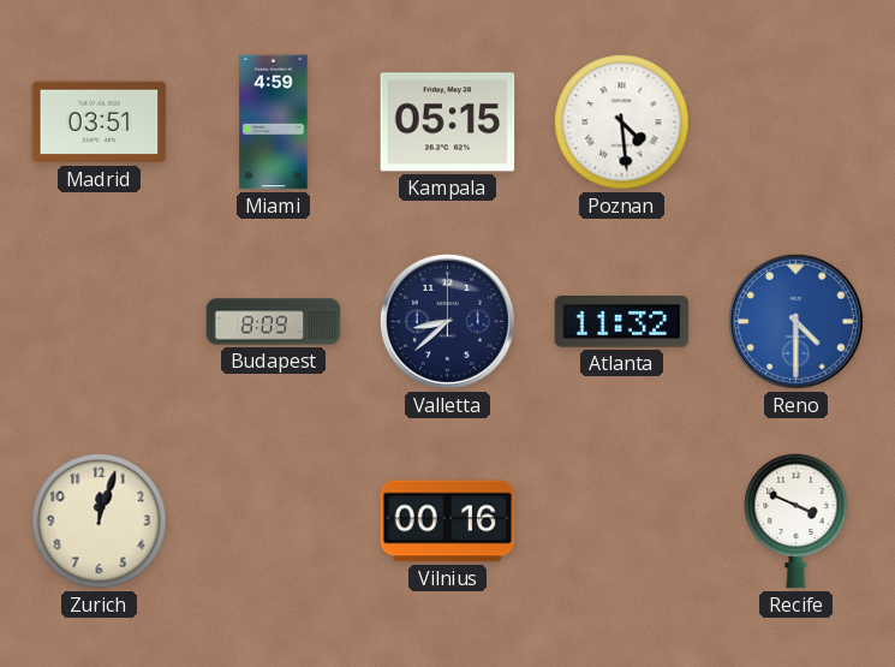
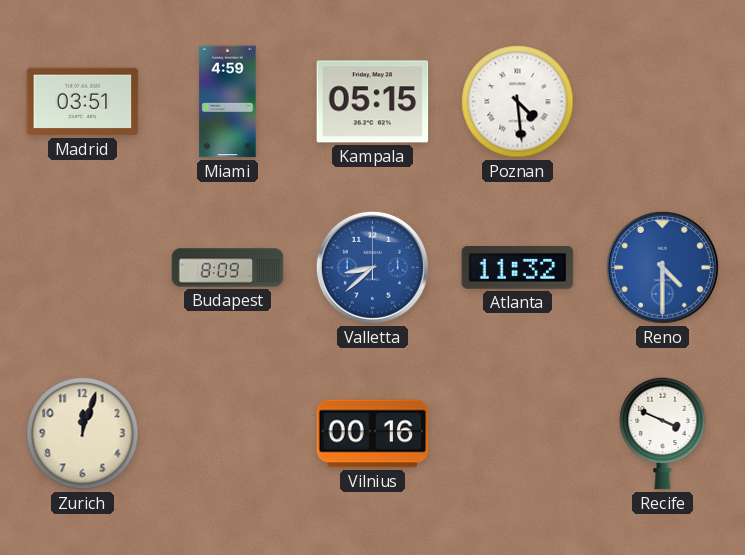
Valletta dial: navy -> blue
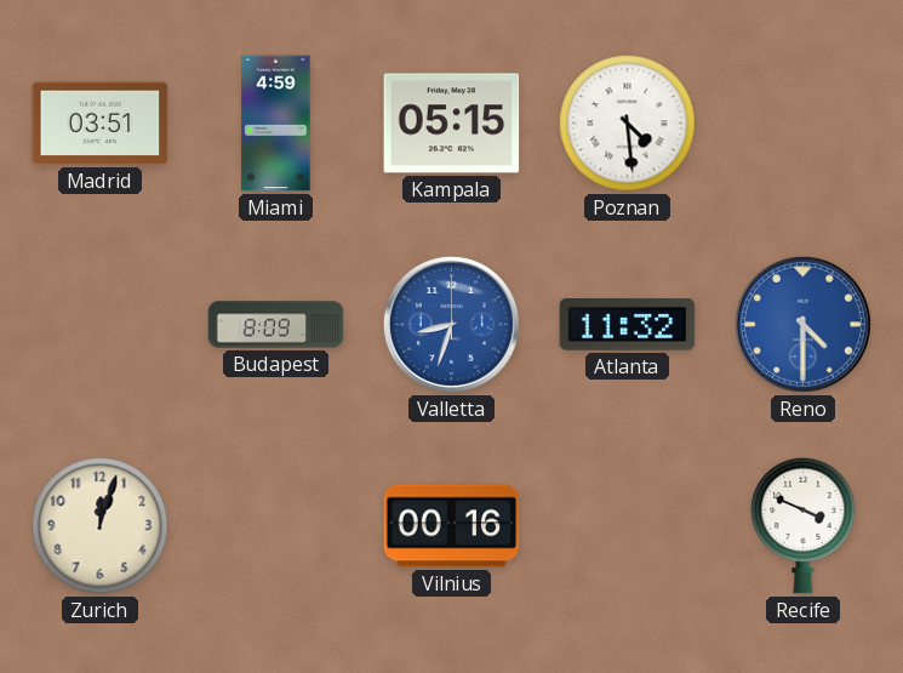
Valletta: 8:38 -> 8:33
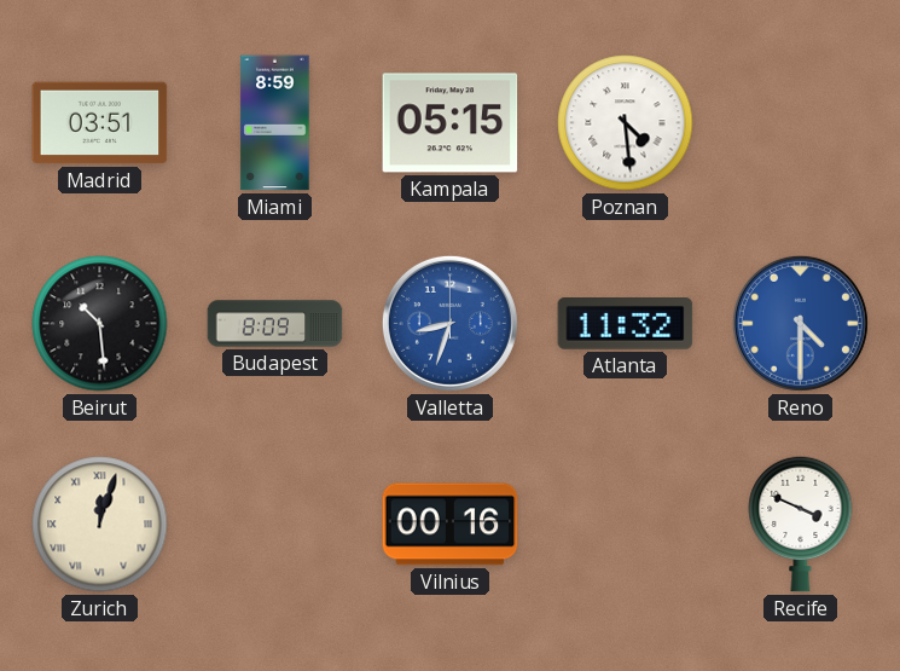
Miami: 4:59 -> 8:59
Beirut: none -> 10:29
Zurich numerals: Arabic -> Roman
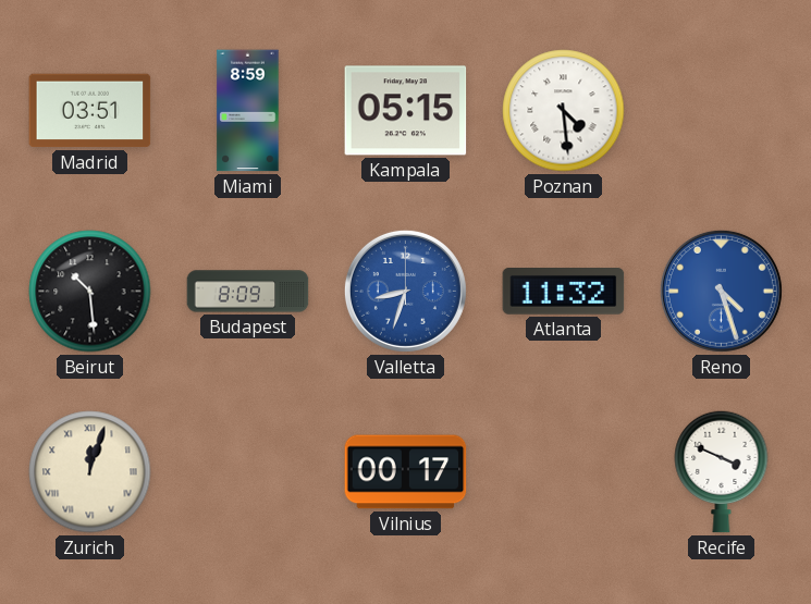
Reno: 4:30 -> 4:27
Vilnius: 00:16 -> 00:17
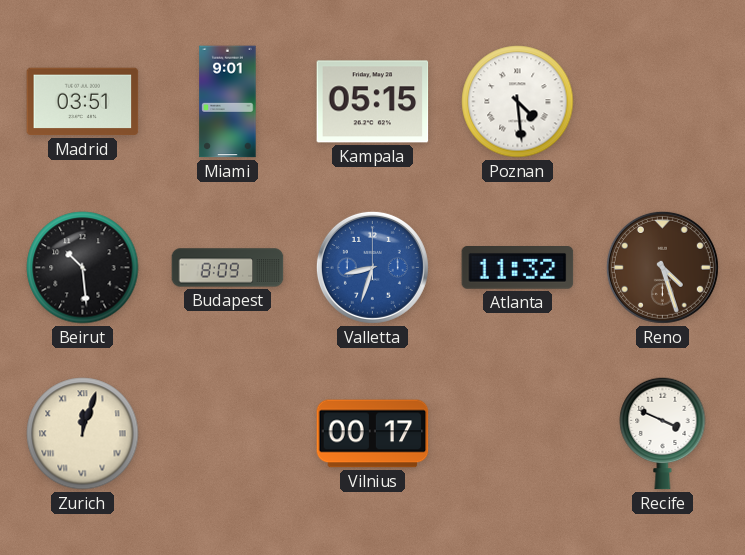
Miami: 8:59 -> 9:01
Reno dial: blue -> brown
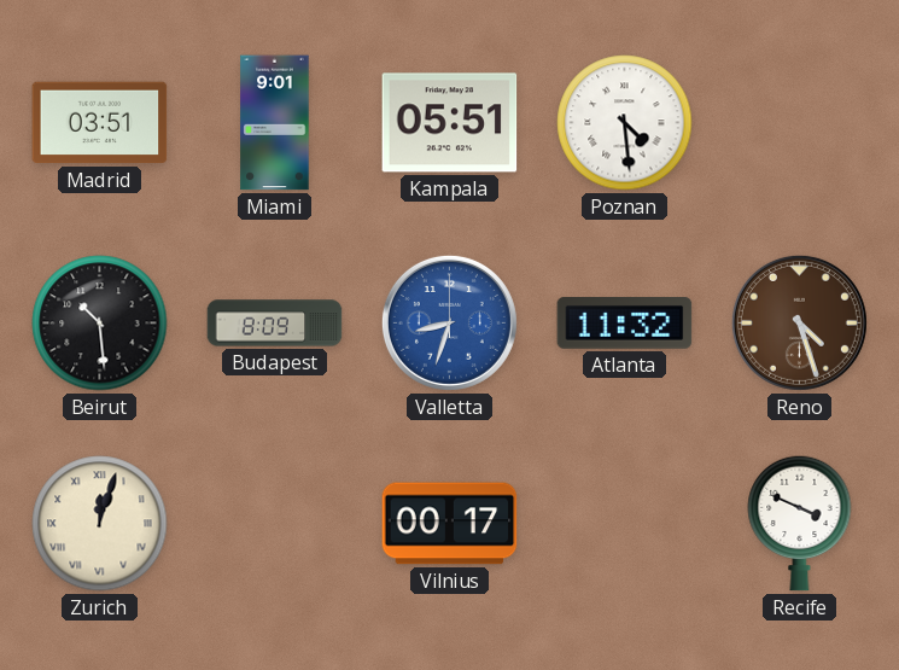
Kampala: 05:15 -> 05:51
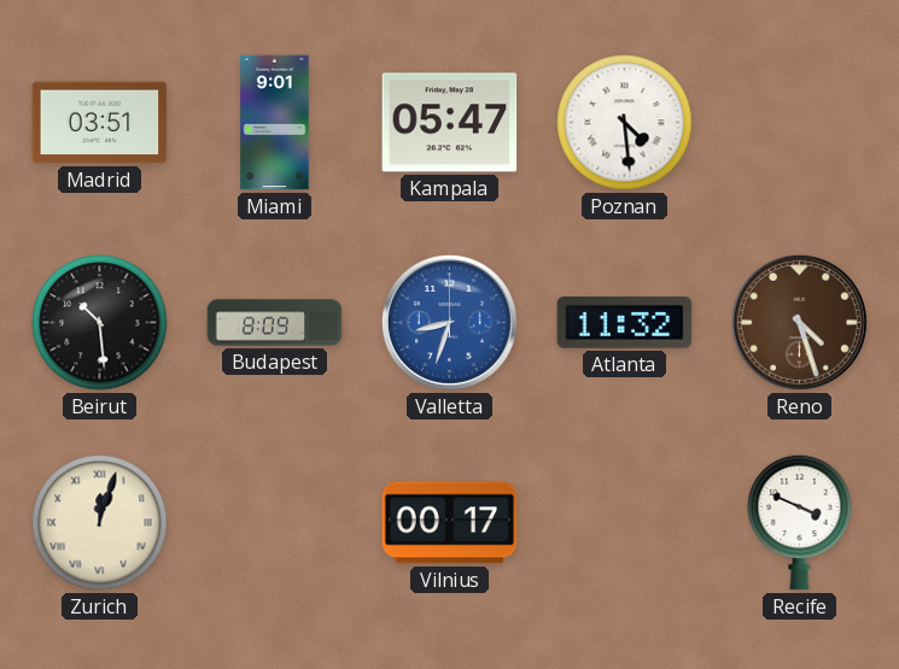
Kampala: 05:51 -> 05:47
